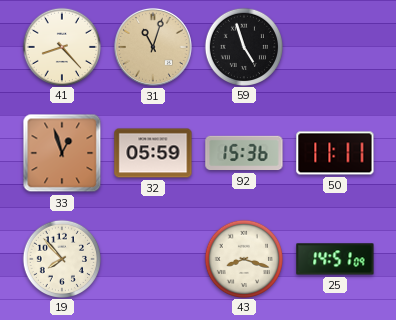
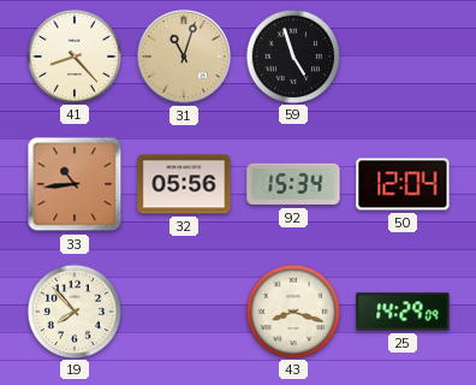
33: 12:57 -> 10:44
32: 05:59 -> 05:56
92: 15:36 -> 15:34
50: 11:11 -> 12:04
25: 14:51 -> 14:29
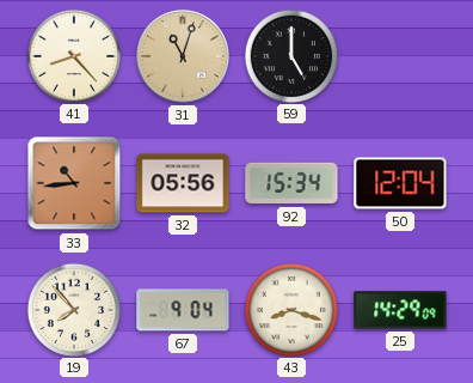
59: 4:57 -> 5:00
67: none -> 9:04
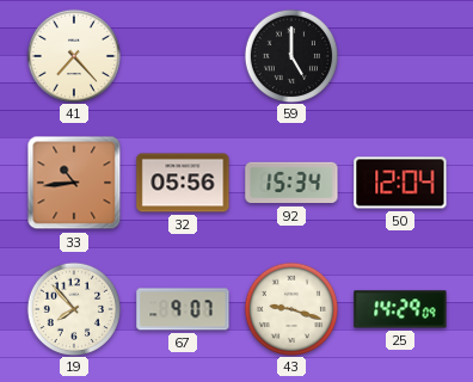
41: 8:23 -> 7:23
31: 11:03 -> none
67: 9:04 -> 9:07
43: 8:18 -> 9:18
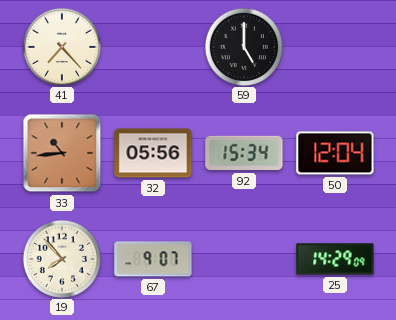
43: 9:18 -> none
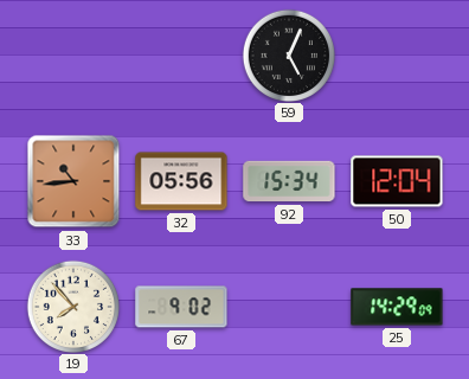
41: 7:23 -> none
59: 5:00 -> 5:04
67: 9:07 -> 9:02
